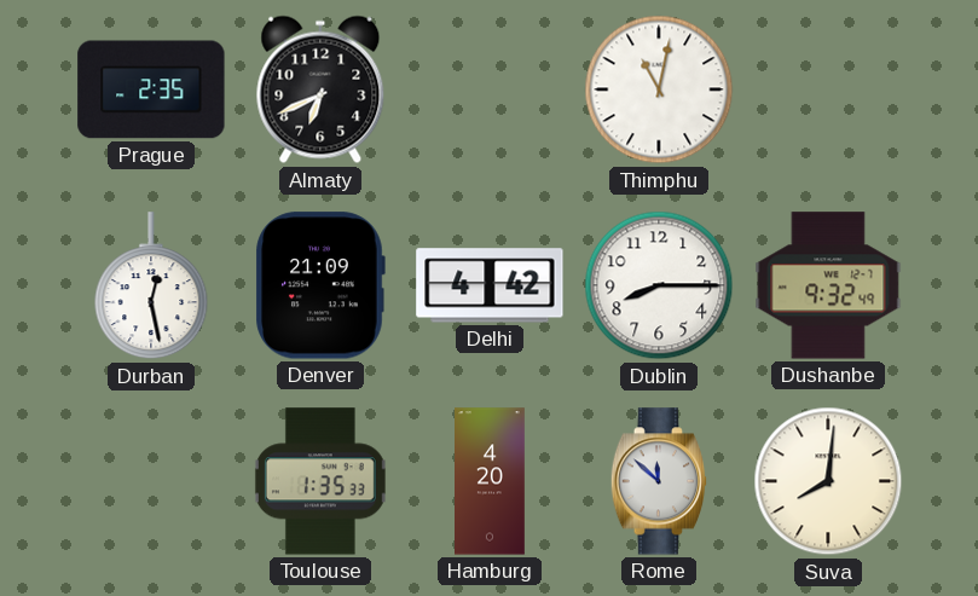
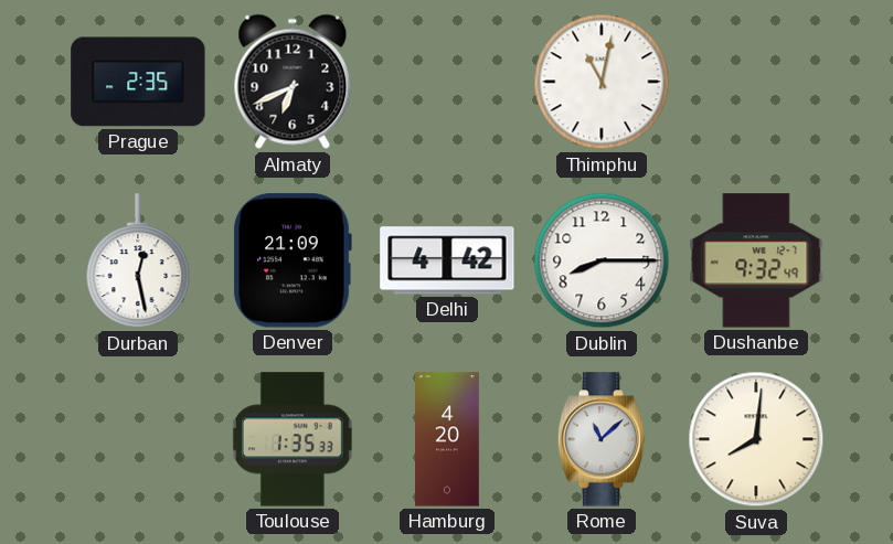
Rome: 11:52 -> 11:08
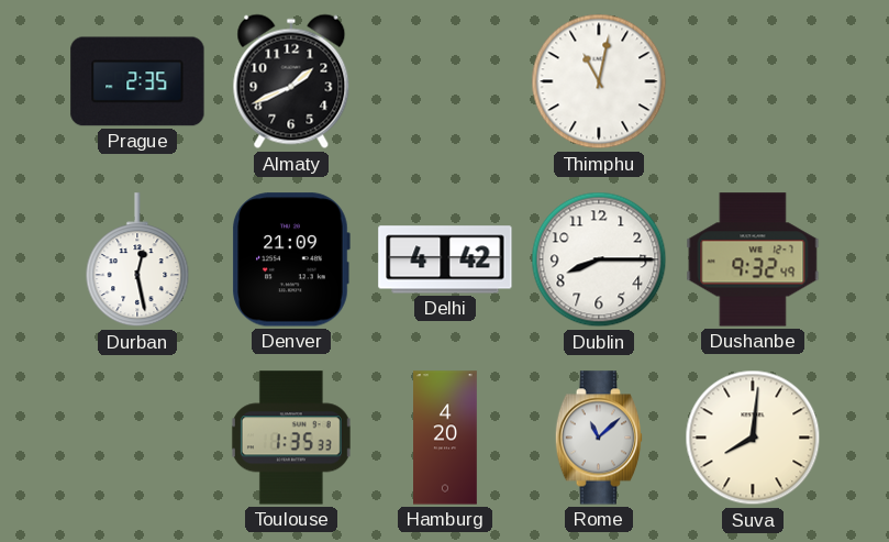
Almaty: 6:41 -> 1:41
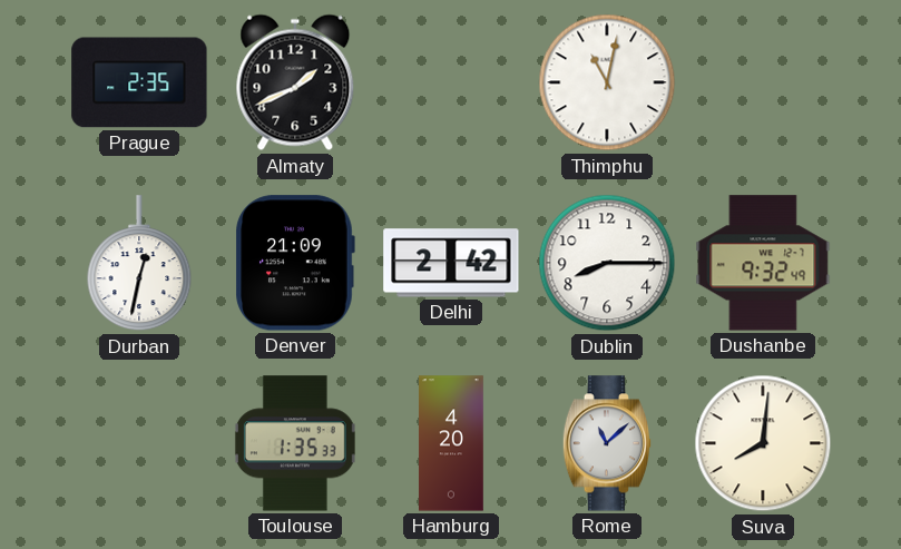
Durban: 12:28 -> 12:32
Delhi: 4:42 -> 2:42
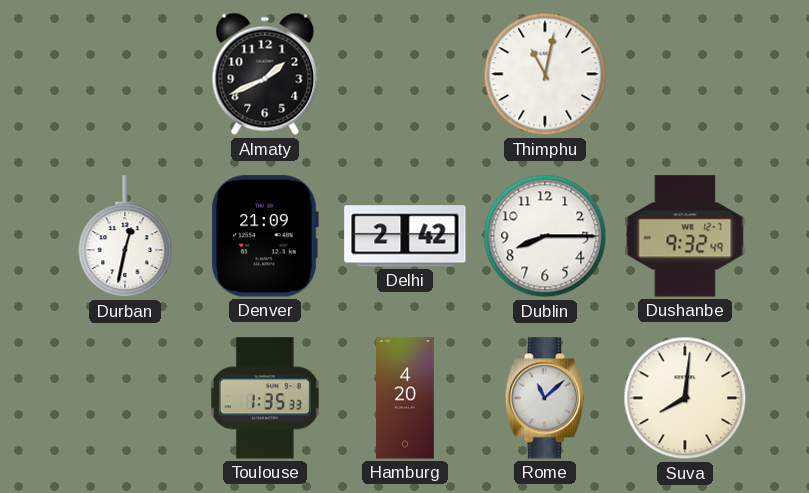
Prague: 2:35 -> none
